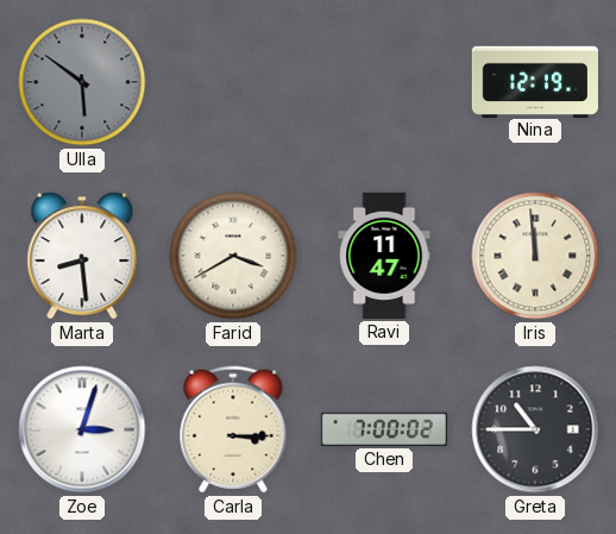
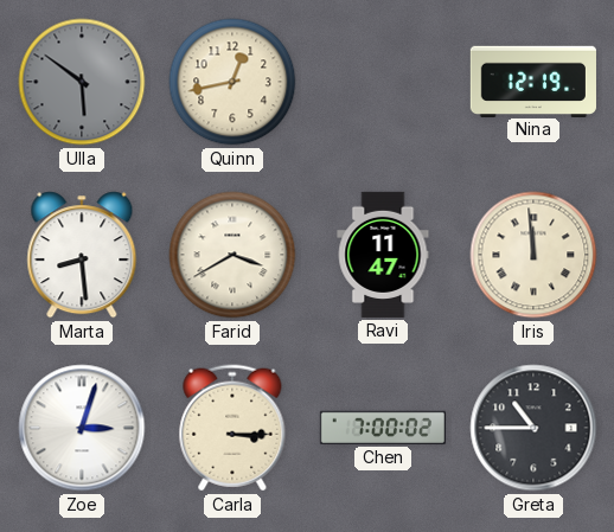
Quinn: none -> 12:43
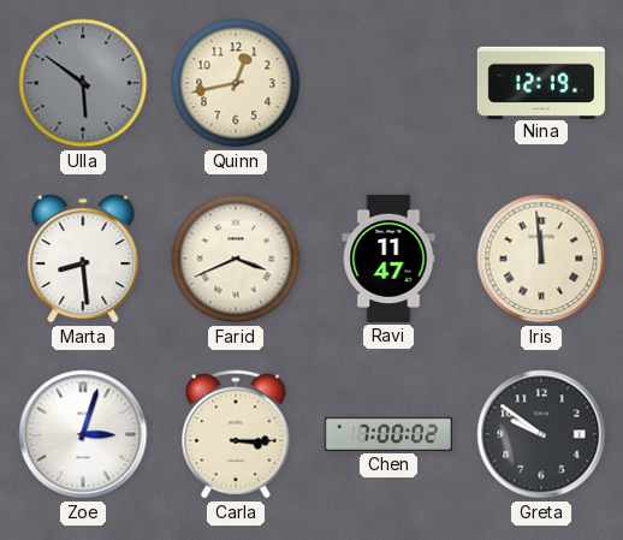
Farid: 3:40 -> 3:41
Greta: 10:45 -> 9:51
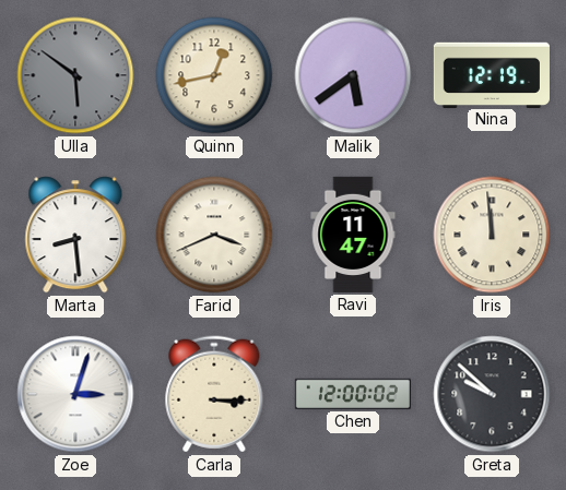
Malik: none -> 5:39
Chen: 7:00 -> 12:00
Greta: 9:51 -> 9:52
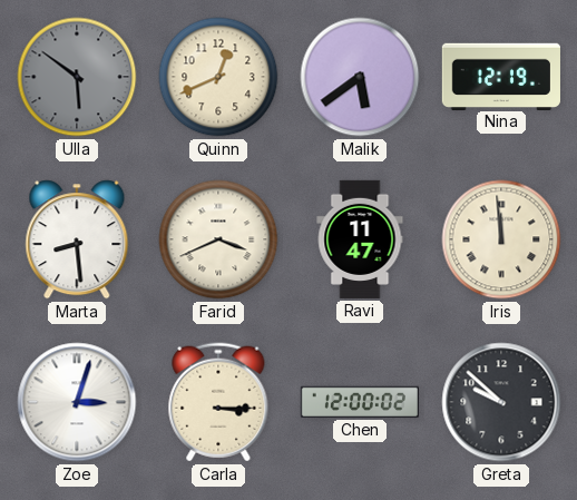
Quinn: 12:43 -> 12:41
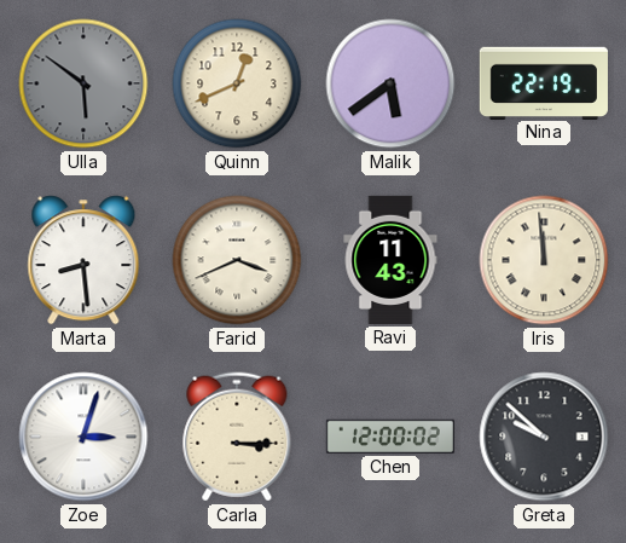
Nina: 12:19 -> 22:19
Ravi: 11:47 -> 11:43
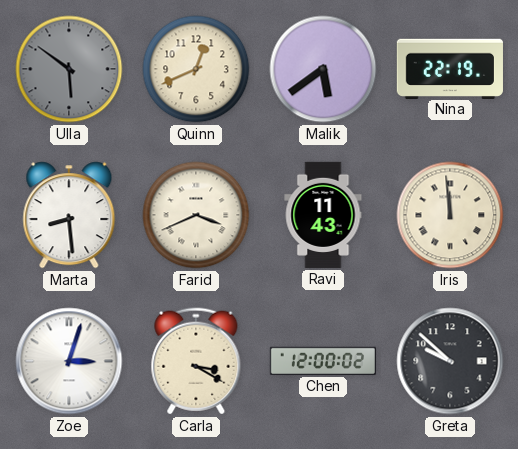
Carla: 3:15 -> 3:20
